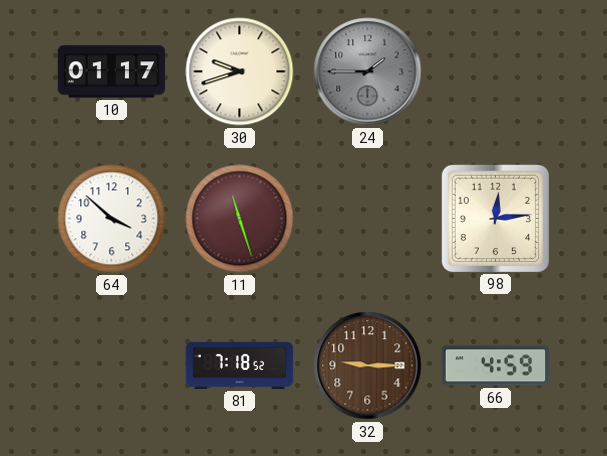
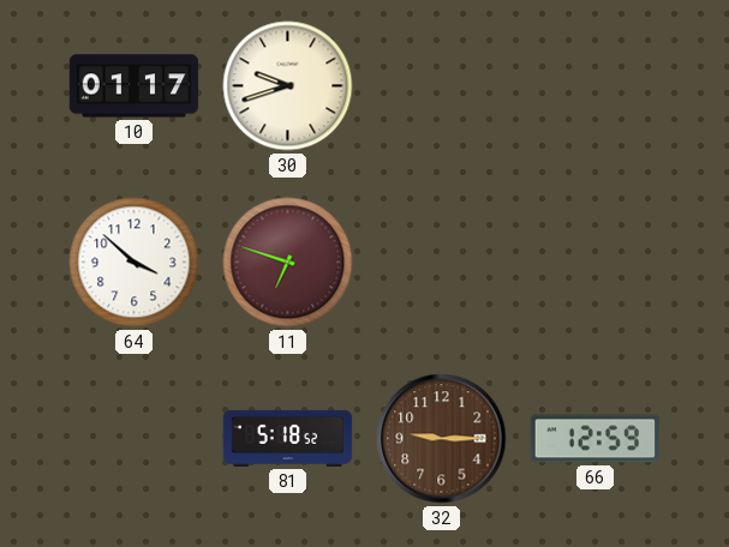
24: 1:45 -> none
11: 11:27 -> 6:48
98: 12:14 -> none
81: 7:18 -> 5:18
66: 4:59 -> 12:59
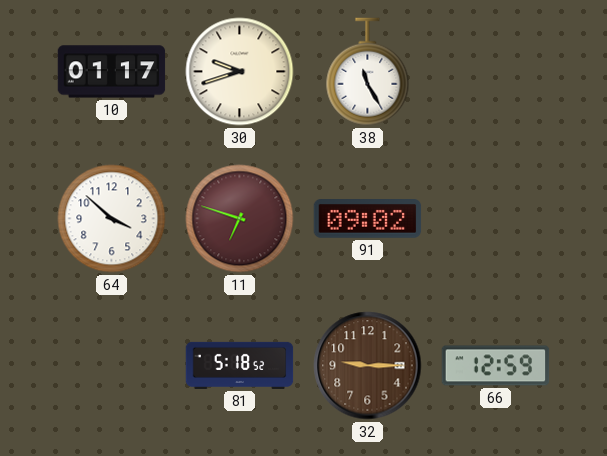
38: none -> 11:25
91: none -> 09:02
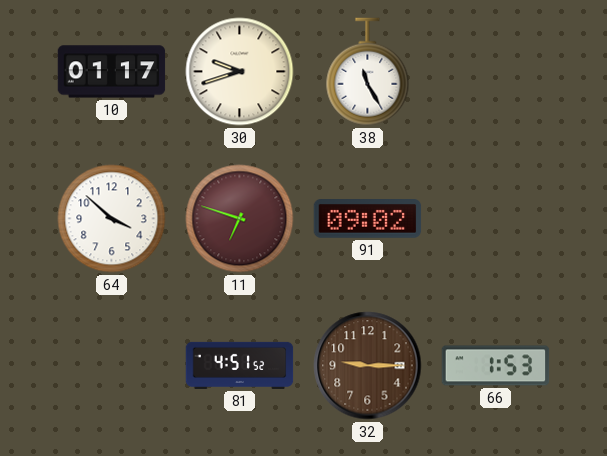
81: 5:18 -> 4:51
66: 12:59 -> 1:53
